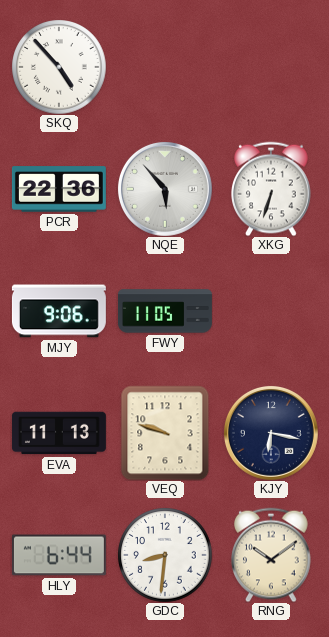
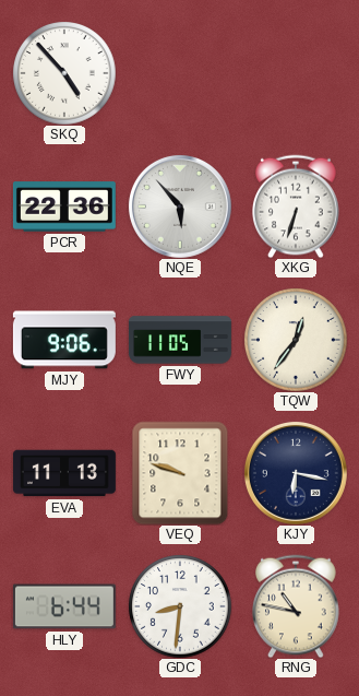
TQW: none -> 12:36
RNG: 10:09 -> 10:47
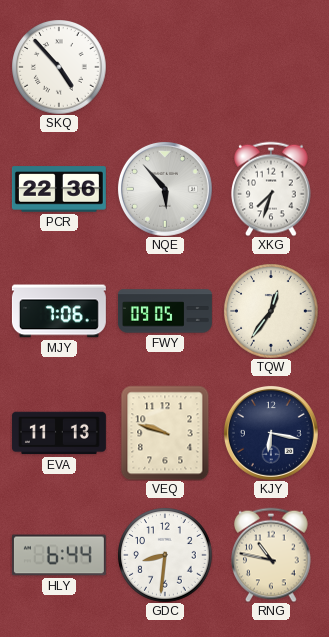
XKG: 6:33 -> 7:33
MJY: 9:06 -> 7:06
FWY: 11:05 -> 09:05
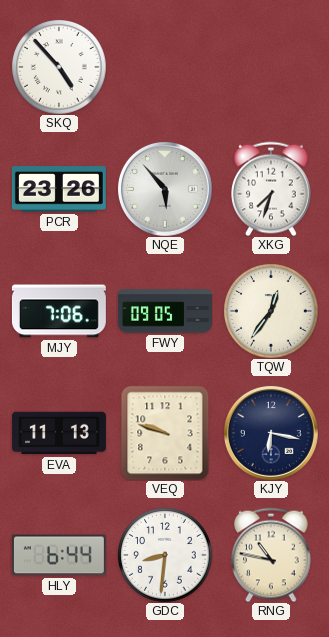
PCR: 22:36 -> 23:26
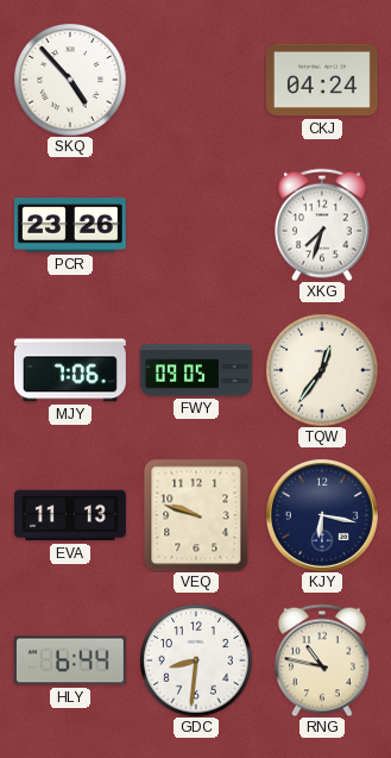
CKJ: none -> 04:24
NQE: 5:53 -> none
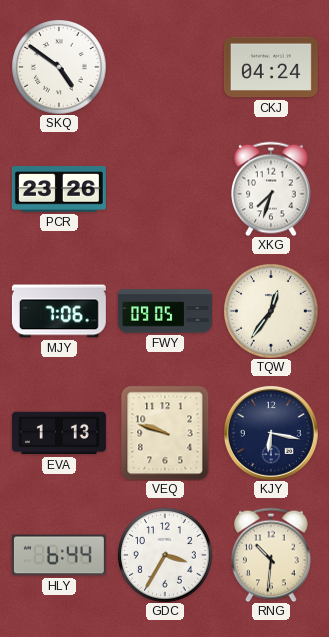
SKQ: 4:53 -> 4:51
EVA: 11:13 -> 1:13
GDC: 8:31 -> 3:35
RNG: 10:47 -> 10:31
